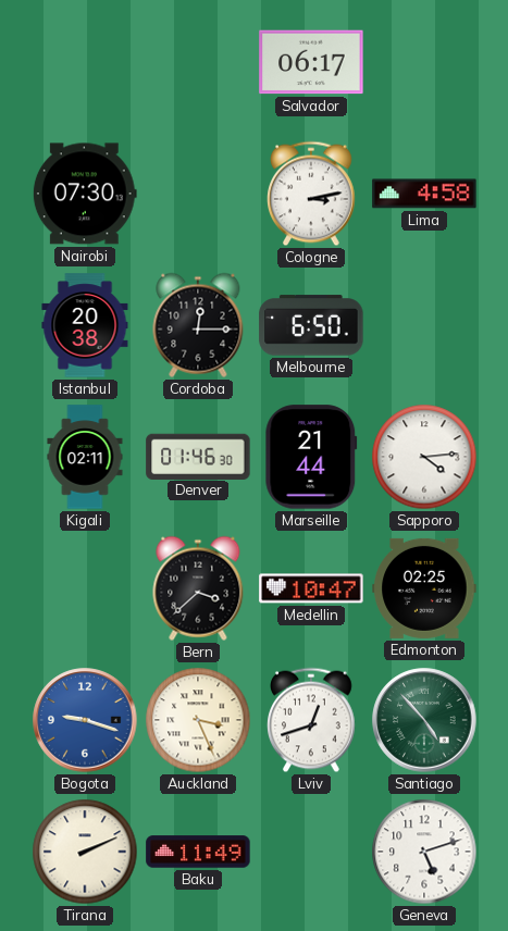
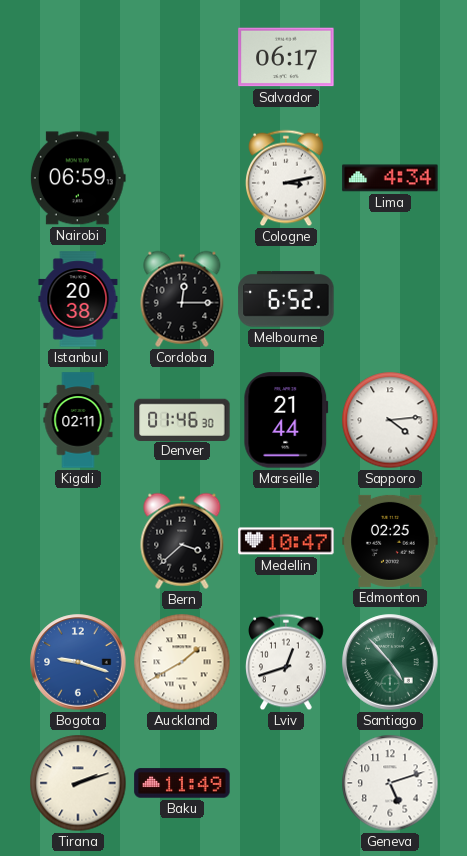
Nairobi: 07:30 -> 06:59
Lima: 4:58 -> 4:34
Melbourne: 6:50 -> 6:52
Auckland: 3:26 -> 1:40
Tirana: 2:11 -> 2:12
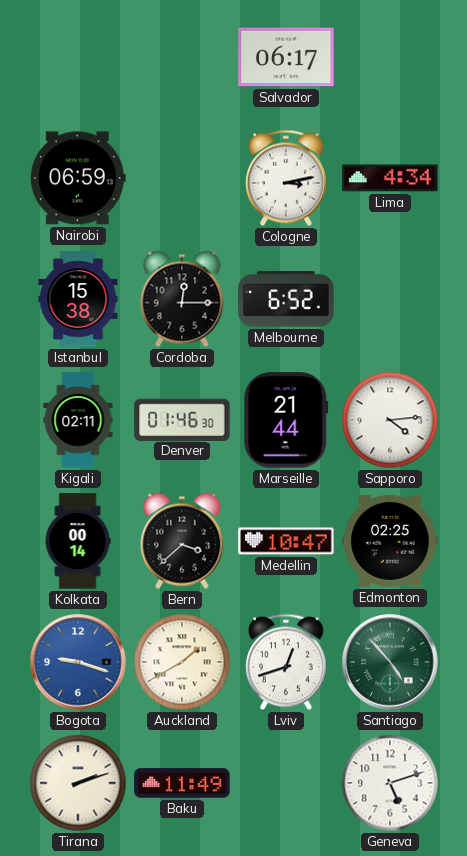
Istanbul: 20:38 -> 15:38
Kolkata: none -> 00:14
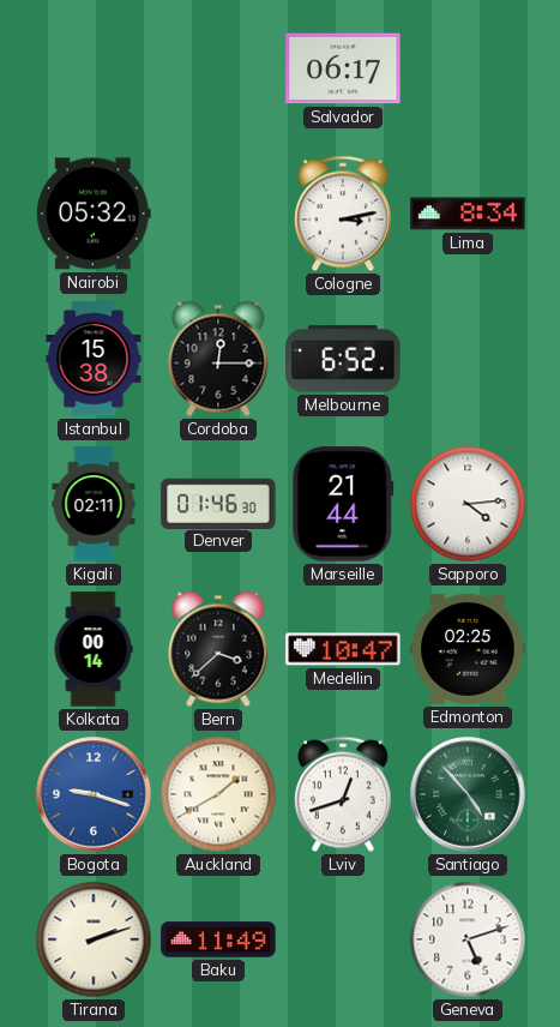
Nairobi: 06:59 -> 05:32
Lima: 4:34 -> 8:34
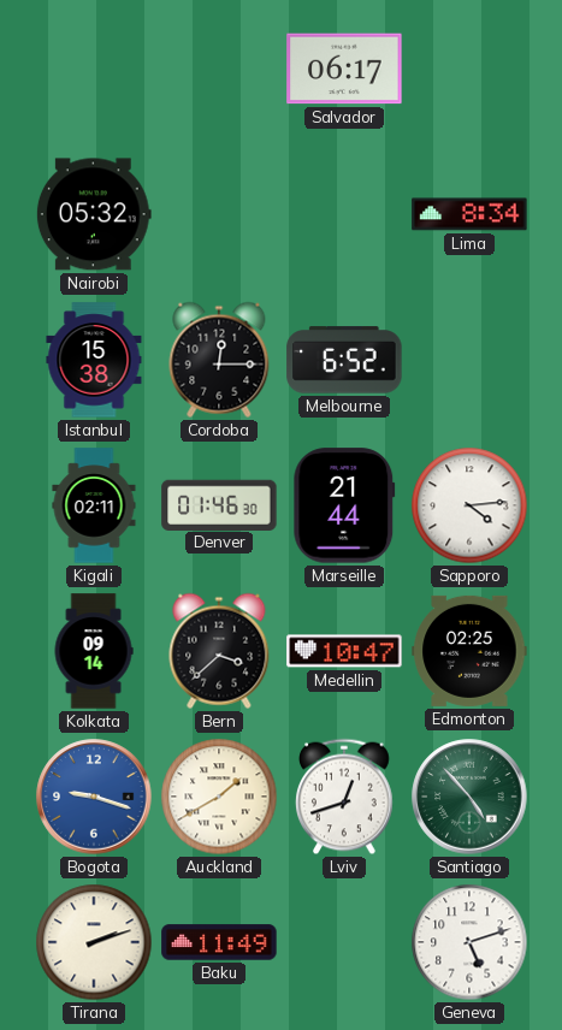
Cologne: 3:13 -> none
Kolkata: 00:14 -> 09:14
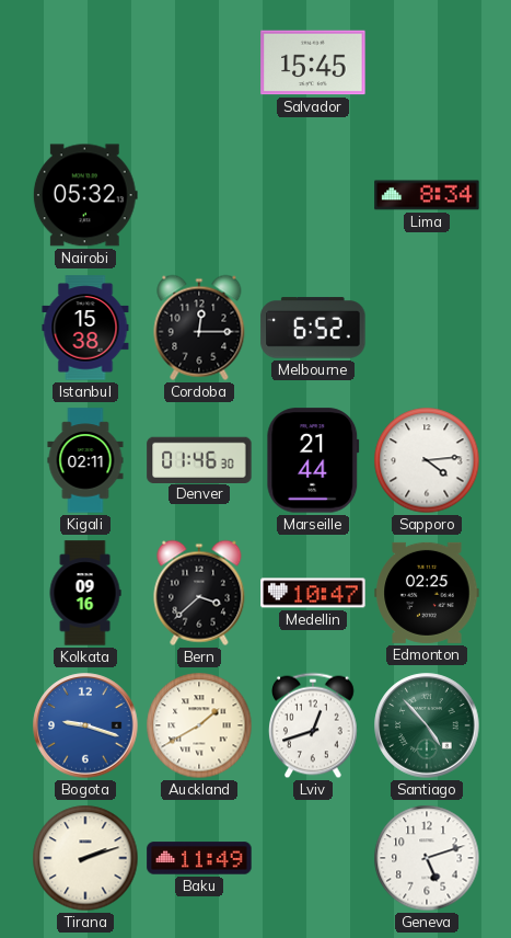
Salvador: 06:17 -> 15:45
Kolkata: 09:14 -> 09:16
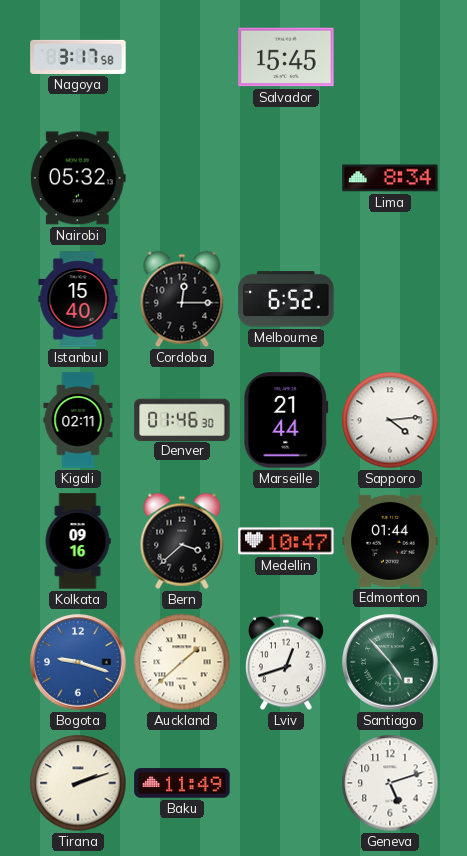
Nagoya: none -> 3:17
Istanbul: 15:38 -> 15:40
Edmonton: 02:25 -> 01:44
Auckland: 1:40 -> 1:38
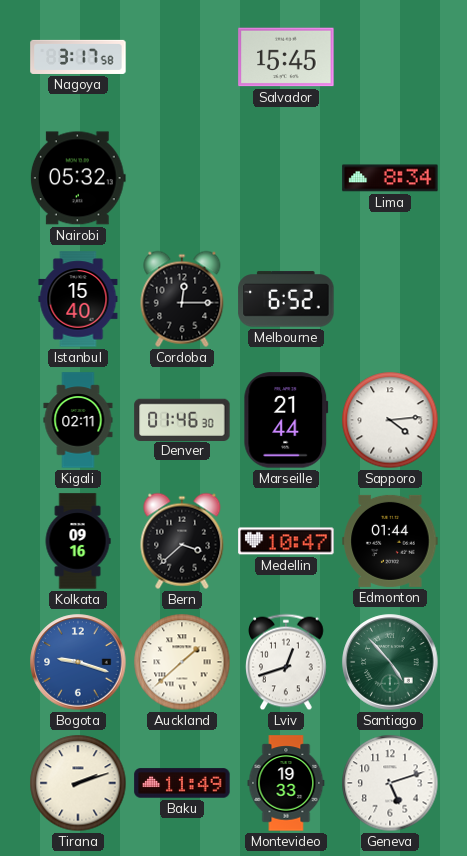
Montevideo: none -> 19:33
